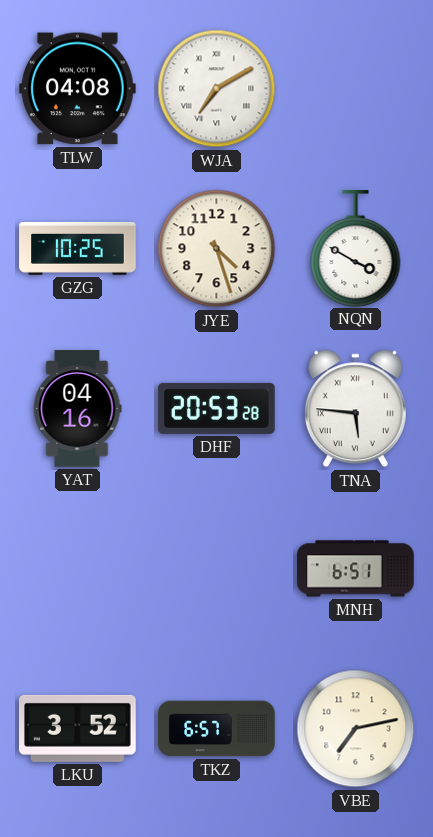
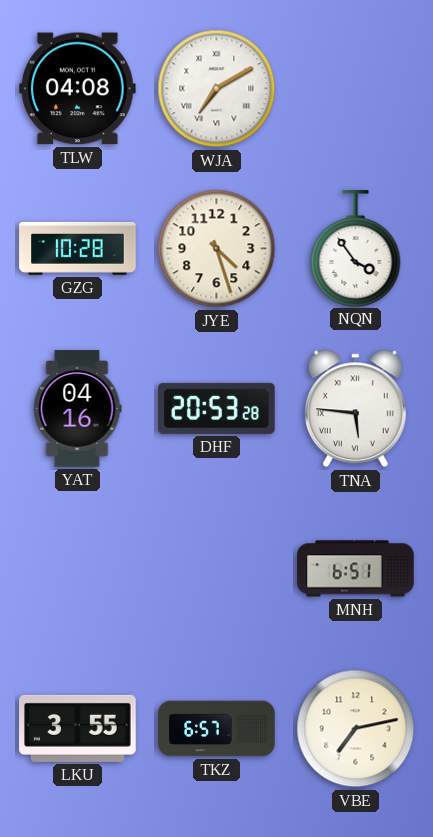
GZG: 10:25 -> 10:28
NQN: 3:50 -> 3:54
LKU: 3:52 -> 3:55
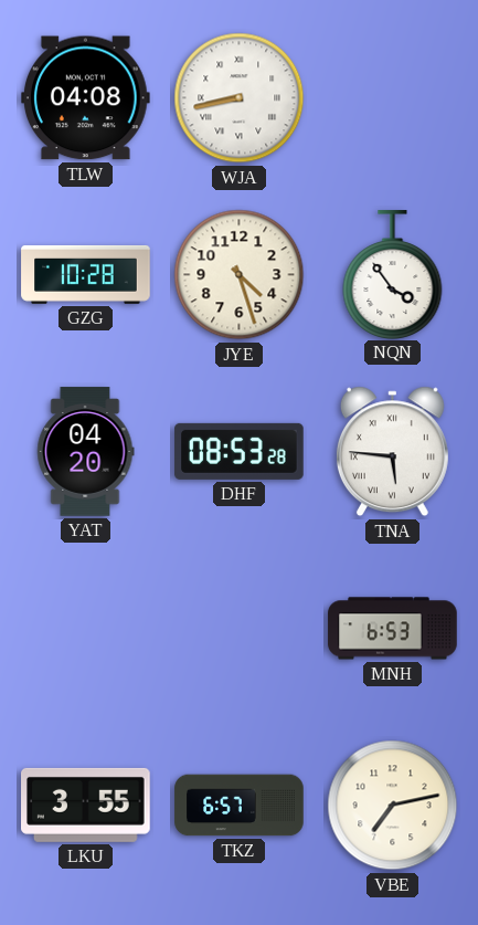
WJA: 7:10 -> 8:43
YAT: 04:16 -> 04:20
DHF: 20:53 -> 08:53
MNH: 6:51 -> 6:53
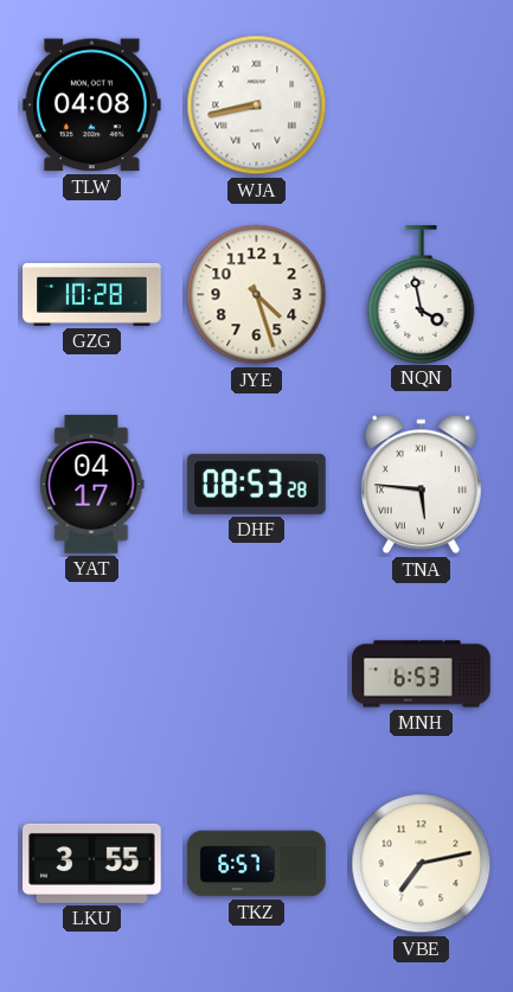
NQN: 3:54 -> 3:58
YAT: 04:20 -> 04:17
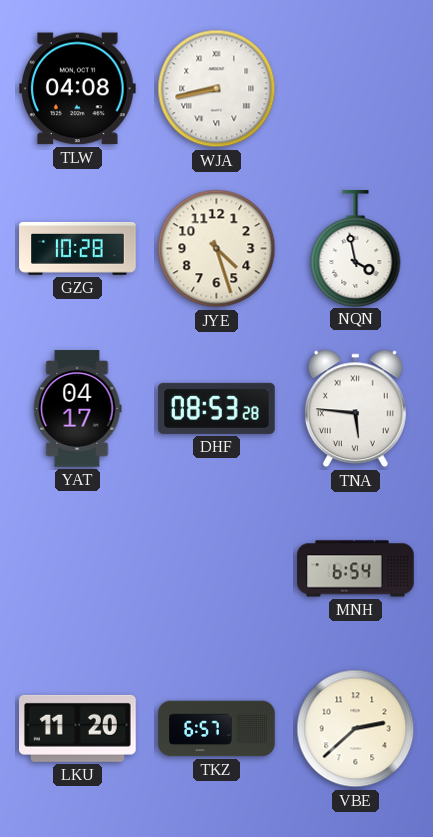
MNH: 6:53 -> 6:54
LKU: 3:55 -> 11:20
VBE: 7:13 -> 2:38
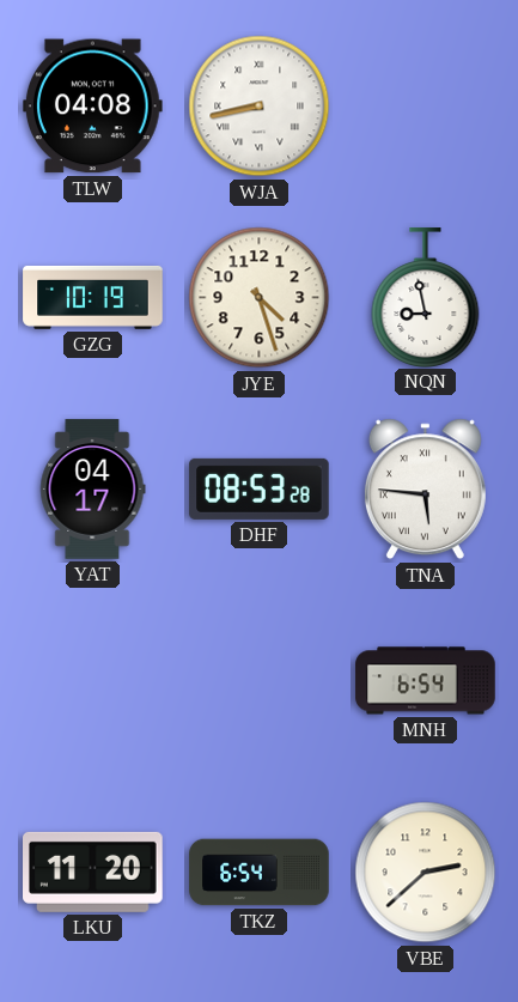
GZG: 10:28 -> 10:19
NQN: 3:58 -> 8:58
TKZ: 6:57 -> 6:54
